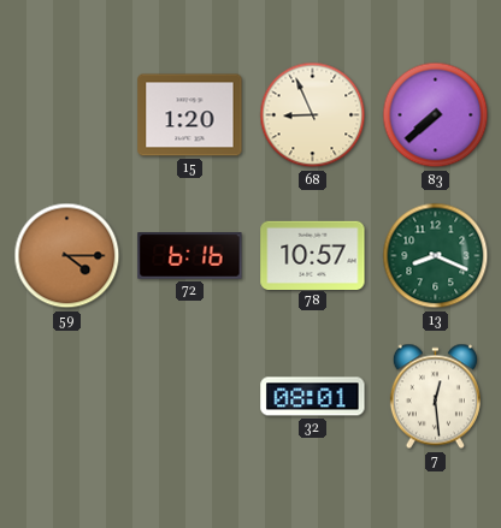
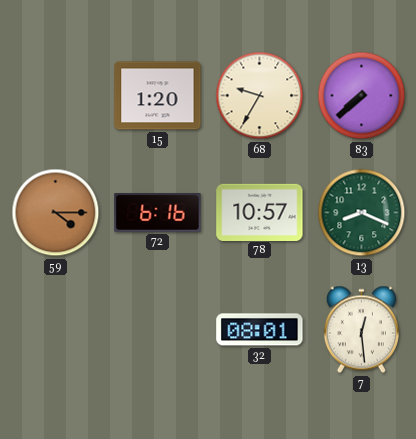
68: 8:56 -> 9:35
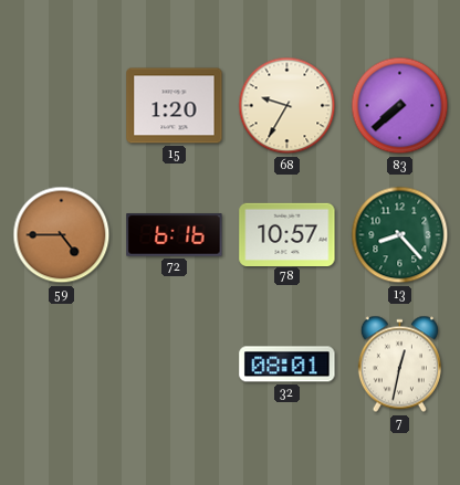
59: 4:15 -> 4:45
13: 8:19 -> 8:23
7: 12:29 -> 12:32
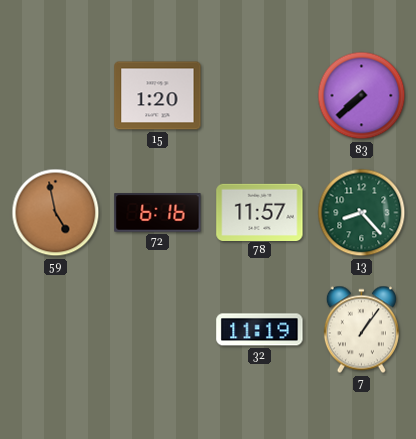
68: 9:35 -> none
59: 4:45 -> 4:58
78: 10:57 -> 11:57
32: 08:01 -> 11:19
7: 12:32 -> 1:06
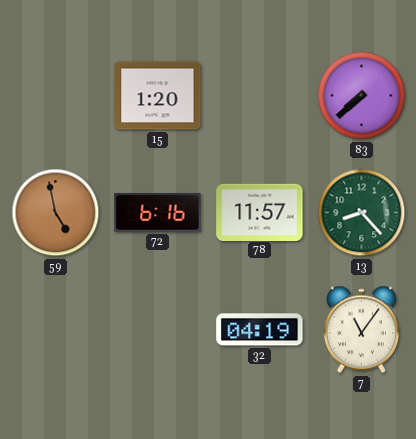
32: 11:19 -> 04:19
7: 1:06 -> 11:06
